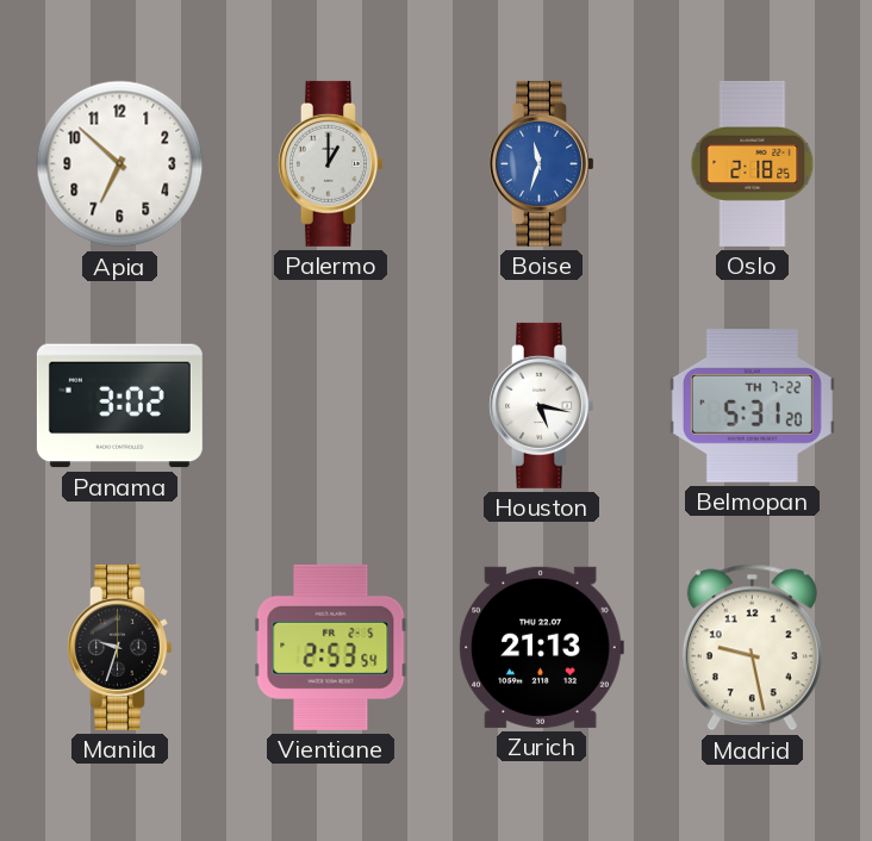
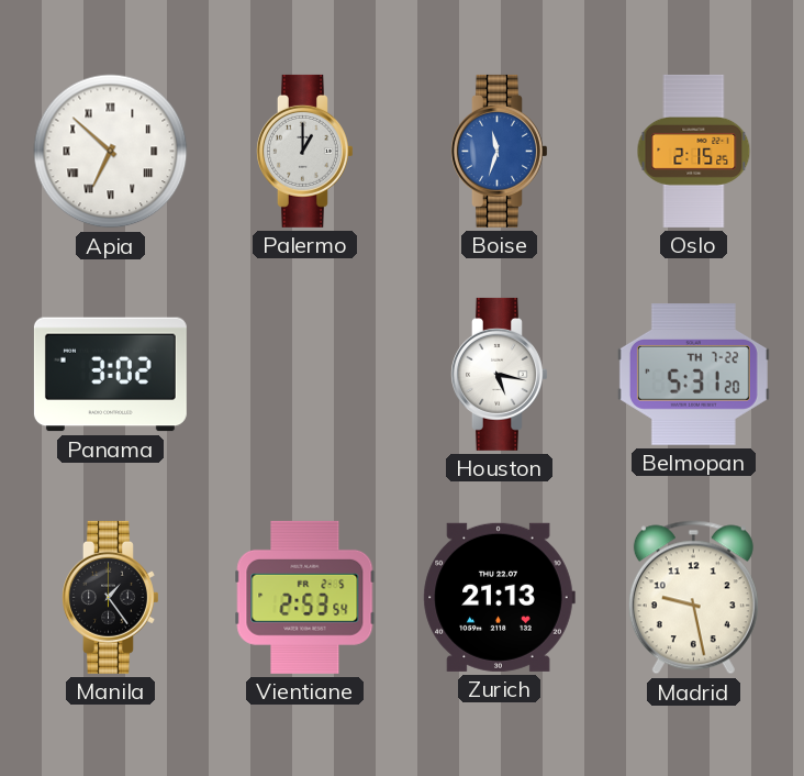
Apia numerals: Arabic -> Roman
Oslo: 2:18 -> 2:15
Manila: 9:33 -> 1:24
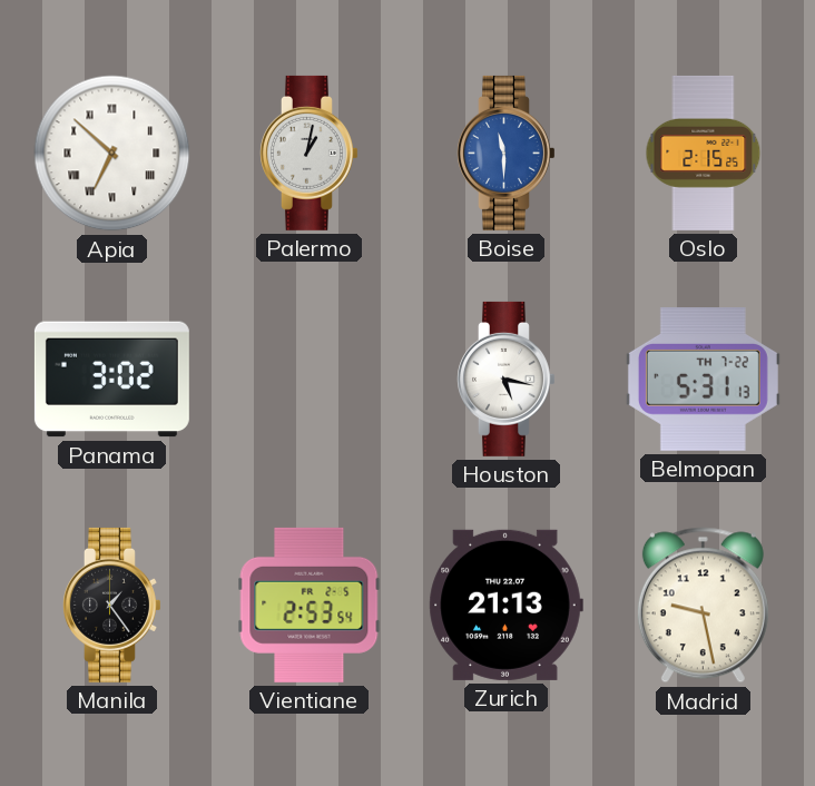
Palermo: 1:00 -> 1:02
Boise: 11:33 -> 11:30
Belmopan: 5:31:20 -> 5:31:13
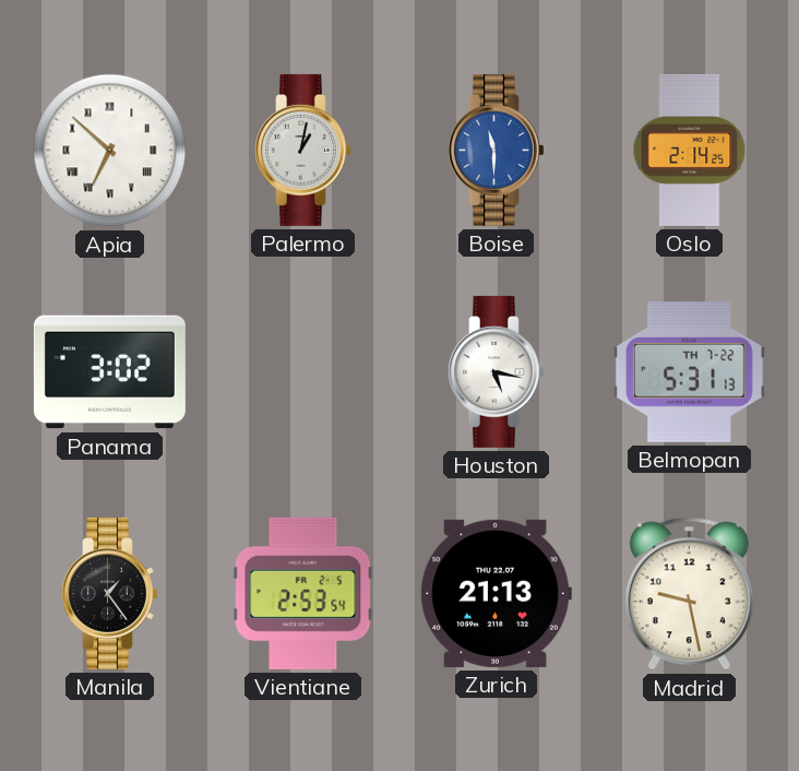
Oslo: 2:15 -> 2:14
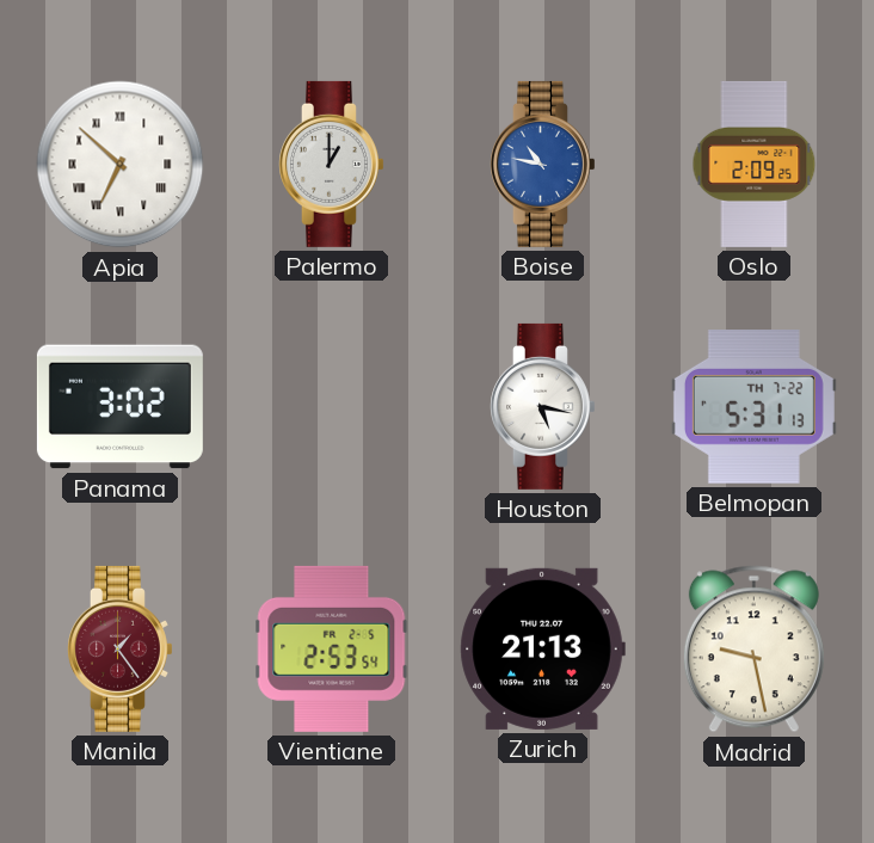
Palermo: 1:02 -> 1:00
Boise: 11:30 -> 10:47
Oslo: 2:14 -> 2:09
Manila dial: black -> burgundy
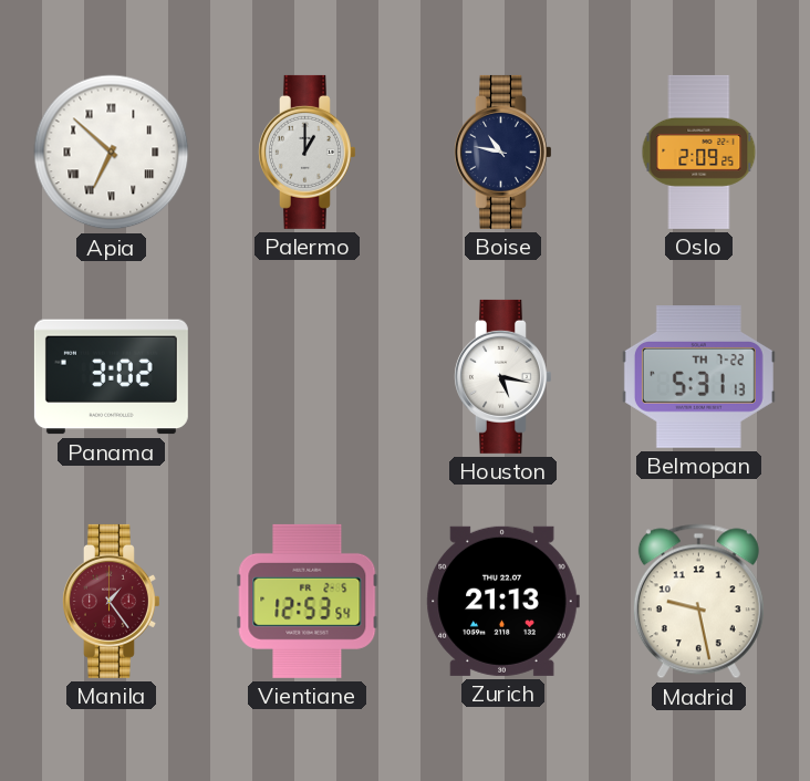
Boise dial: blue -> navy
Vientiane: 2:53 -> 12:53
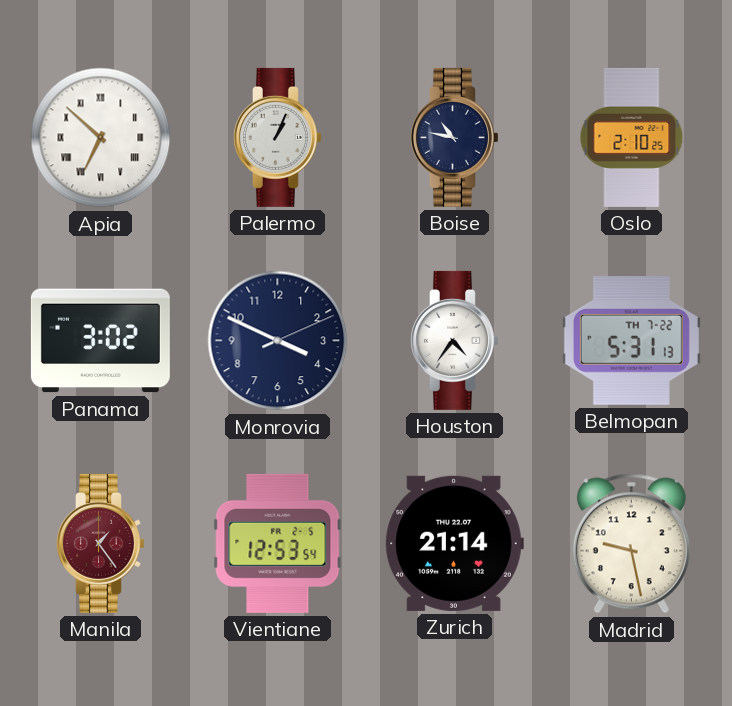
Palermo: 1:00 -> 1:04
Oslo: 2:09 -> 2:10
Monrovia: none -> 3:49
Houston: 5:17 -> 4:36
Zurich: 21:13 -> 21:14
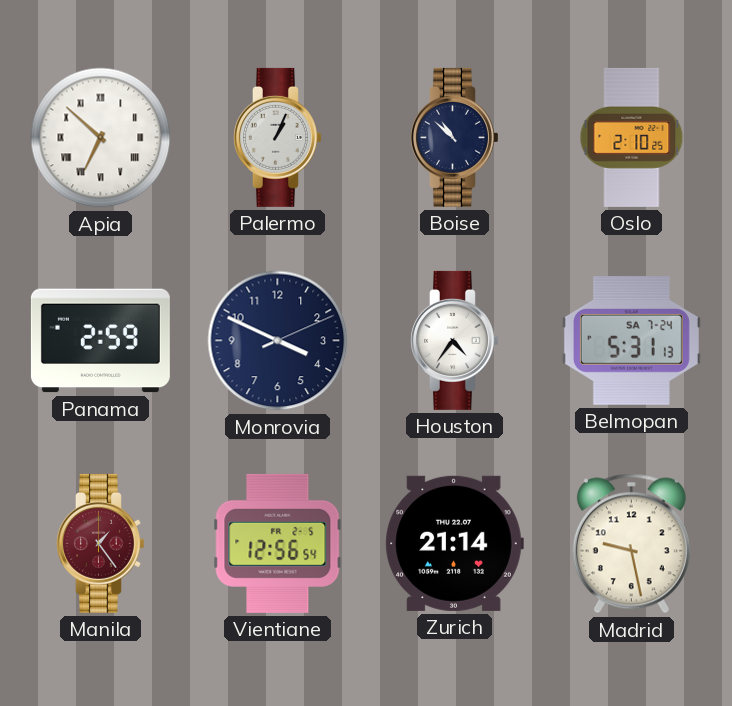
Boise: 10:47 -> 10:52
Panama: 3:02 -> 2:59
Belmopan date: TH 7-22 -> SA 7-24
Vientiane: 12:53 -> 12:56
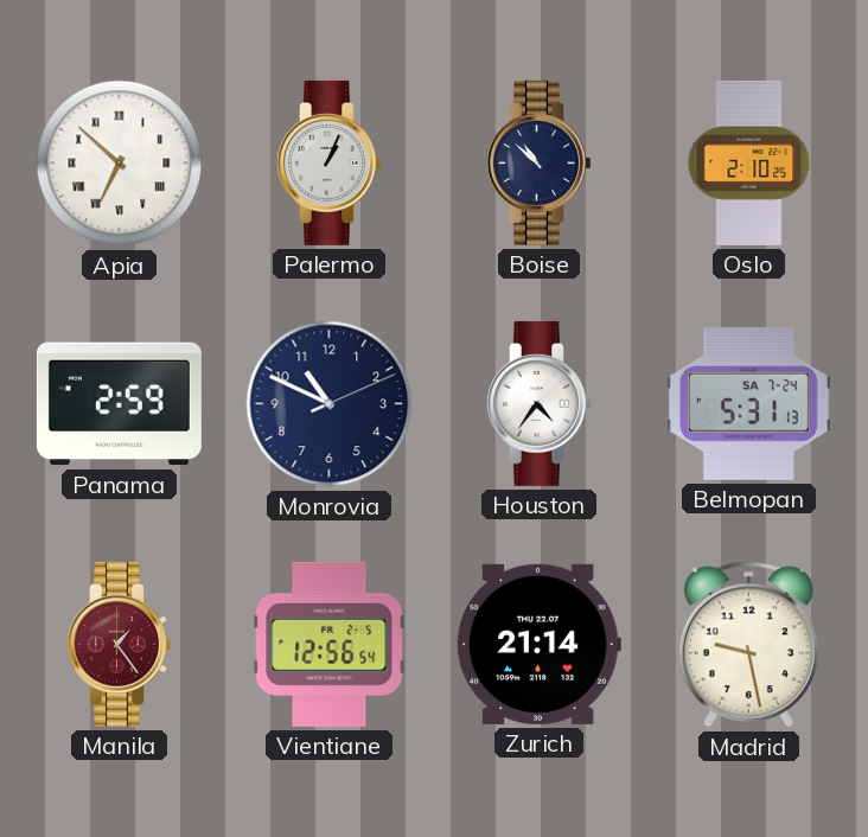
Monrovia: 3:49 -> 10:49
